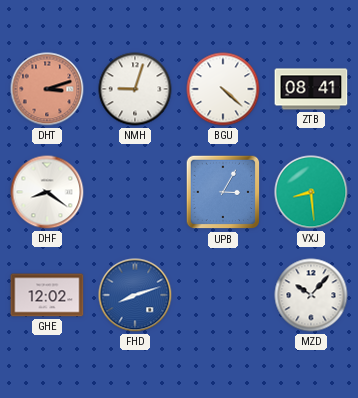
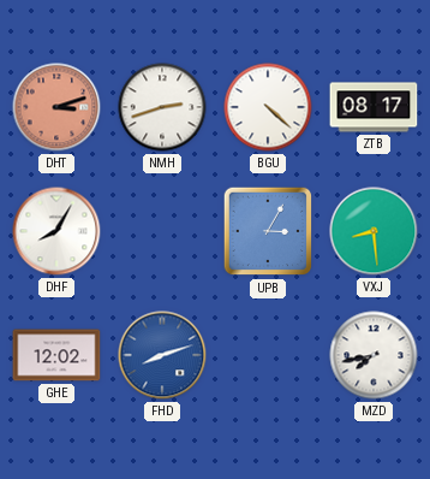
NMH: 9:03 -> 2:42
ZTB: 08:41 -> 08:17
DHF: 8:21 -> 8:05
MZD: 10:07 -> 7:43
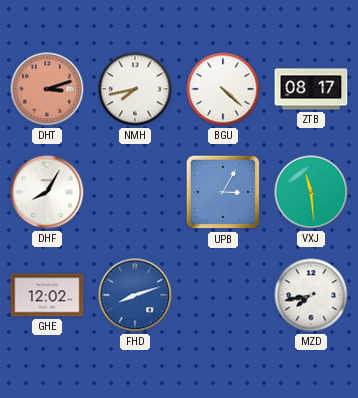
NMH: 2:42 -> 7:43
VXJ: 8:29 -> 11:29
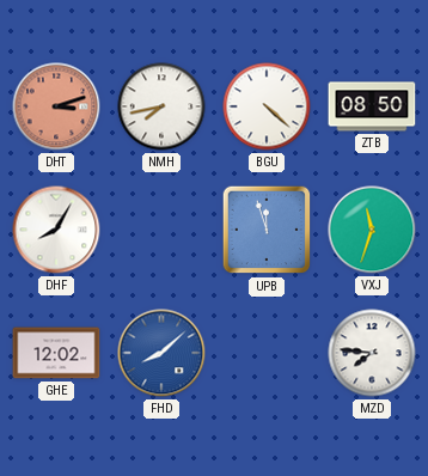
ZTB: 08:17 -> 08:50
UPB: 3:05 -> 11:57
VXJ: 11:29 -> 11:33
FHD: 8:12 -> 8:08
MZD: 7:43 -> 7:46
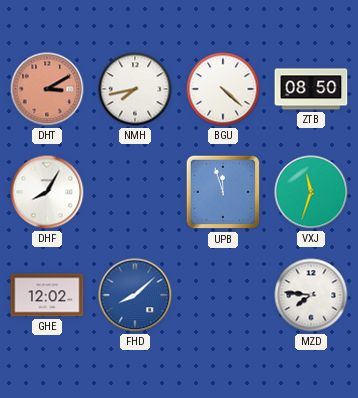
DHT: 3:12 -> 3:10
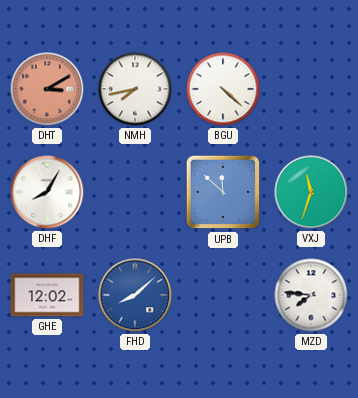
ZTB: 08:50 -> none
UPB: 11:57 -> 11:52
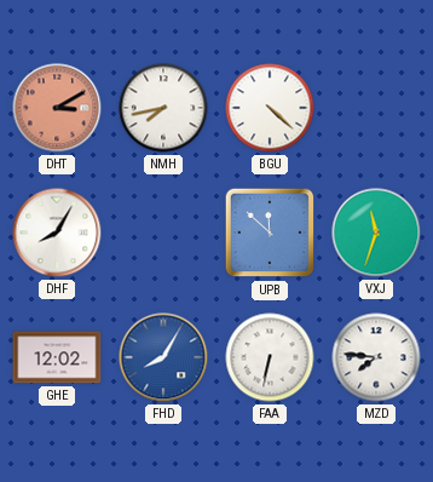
FHD: 8:08 -> 8:05
FAA: none -> 6:32
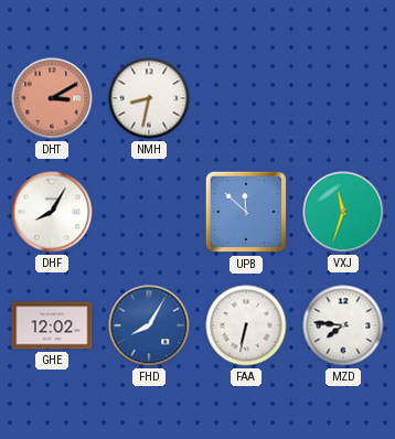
NMH: 7:43 -> 8:32
BGU: 4:22 -> none
